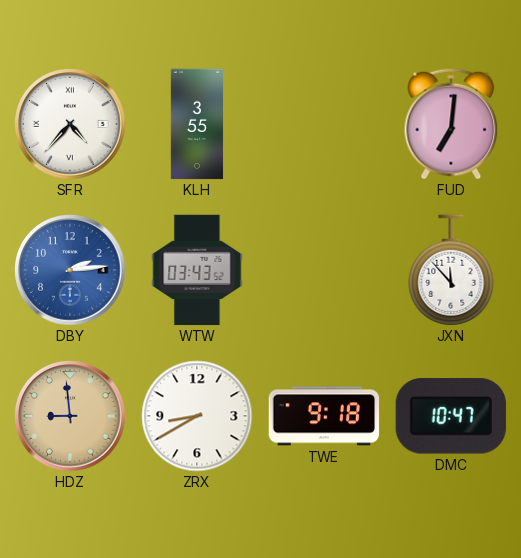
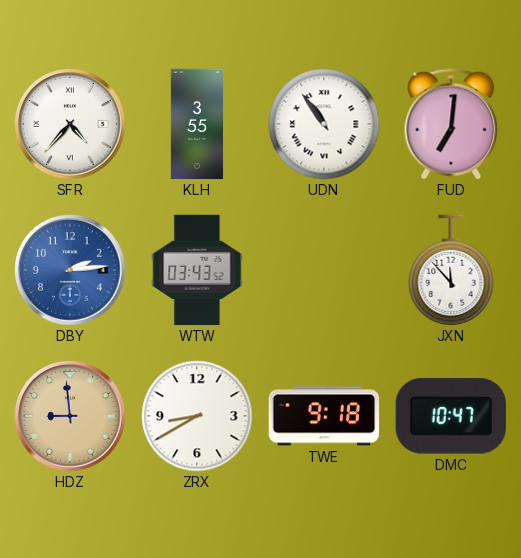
UDN: none -> 10:54
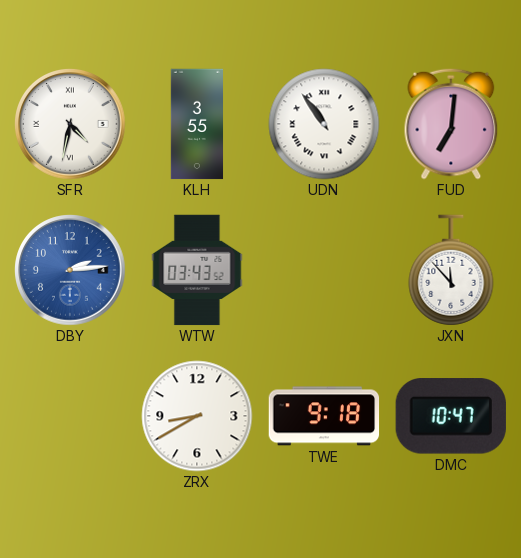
SFR: 4:37 -> 4:32
HDZ: 8:59 -> none
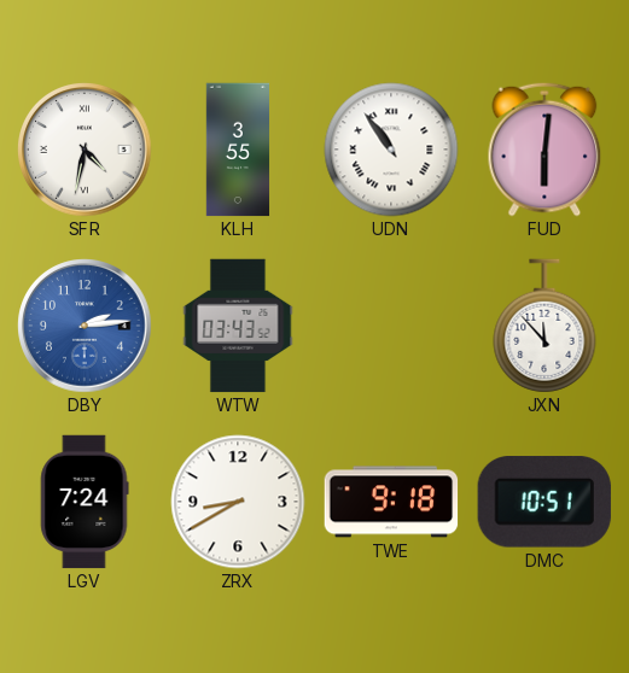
FUD: 7:01 -> 6:01
LGV: none -> 7:24
DMC: 10:47 -> 10:51
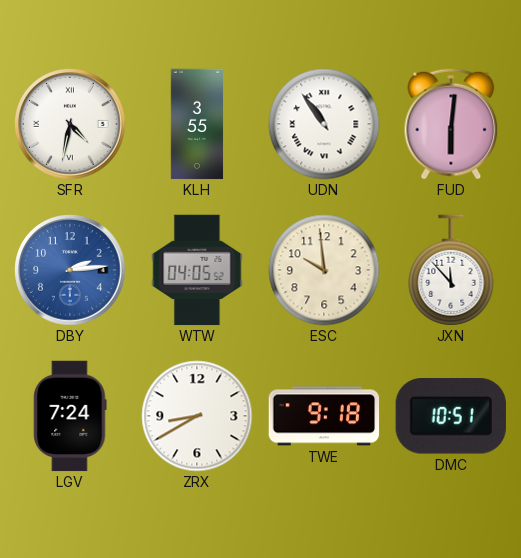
WTW: 03:43 -> 04:05
ESC: none -> 9:59
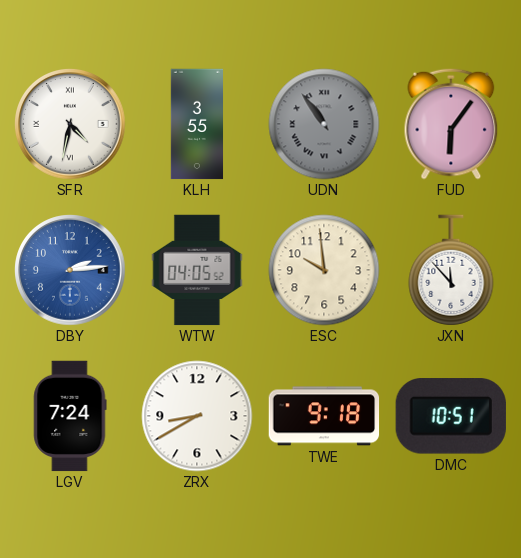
UDN dial: white -> grey
FUD: 6:01 -> 6:06
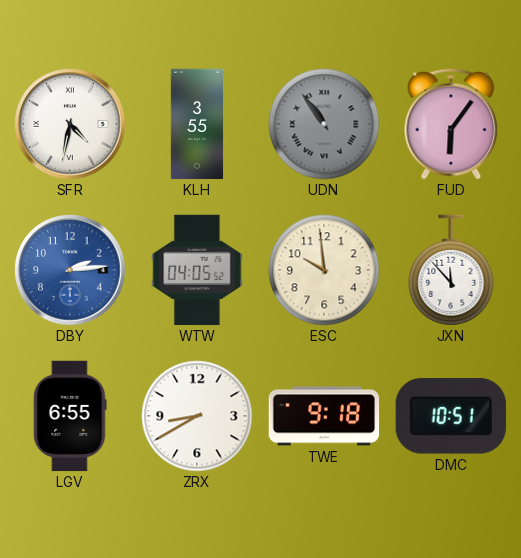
LGV: 7:24 -> 6:55
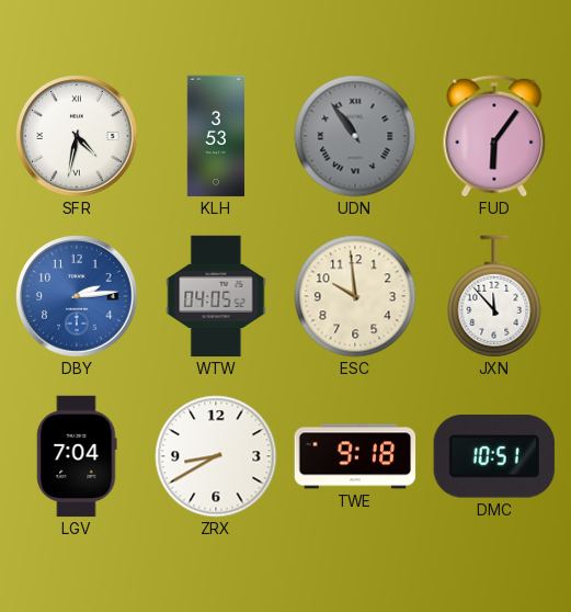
KLH: 3:55 -> 3:53
LGV: 6:55 -> 7:04
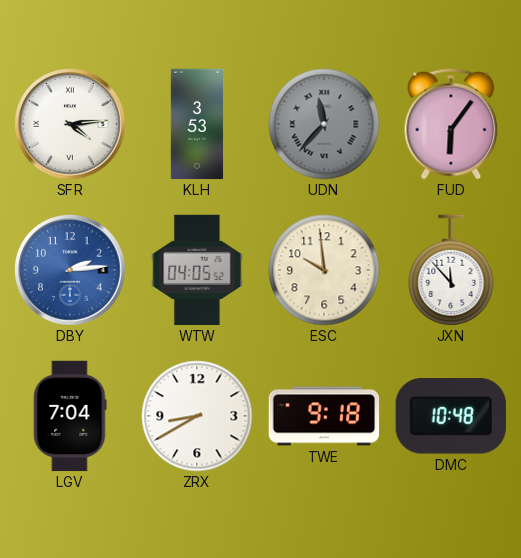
SFR: 4:32 -> 4:14
UDN: 10:54 -> 11:37
DMC: 10:51 -> 10:48
